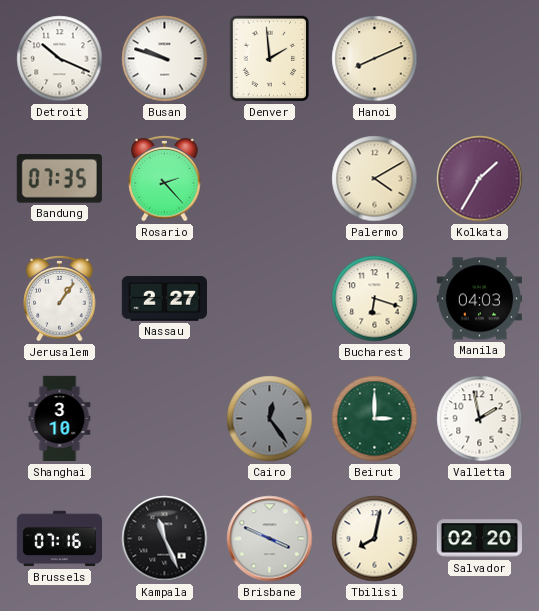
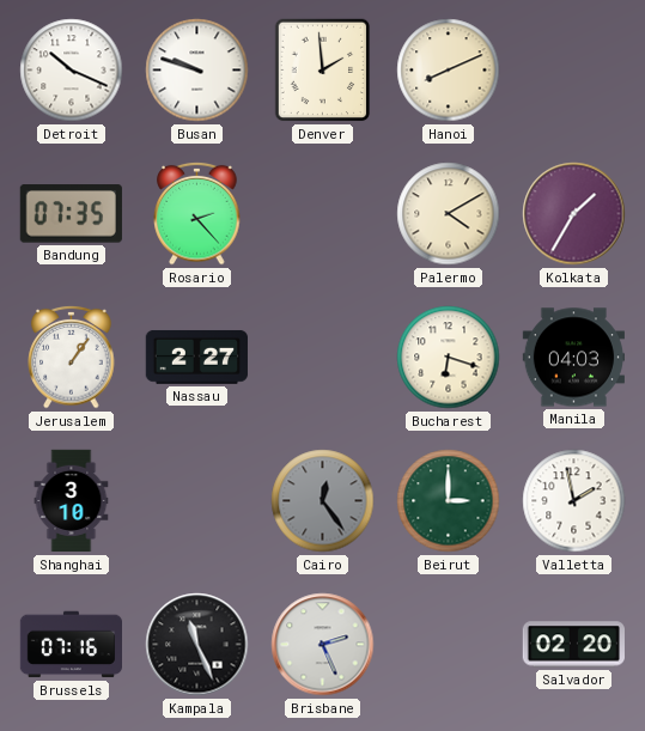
Brisbane: 3:49 -> 2:26
Tbilisi: 8:02 -> none
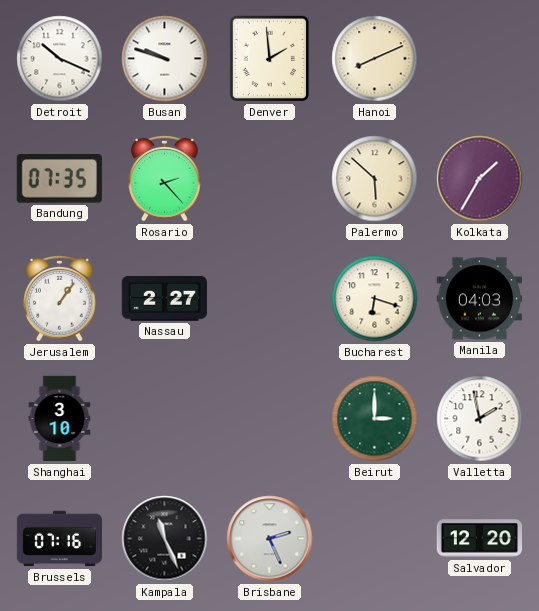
Palermo: 4:10 -> 5:52
Cairo: 12:24 -> none
Salvador: 02:20 -> 12:20
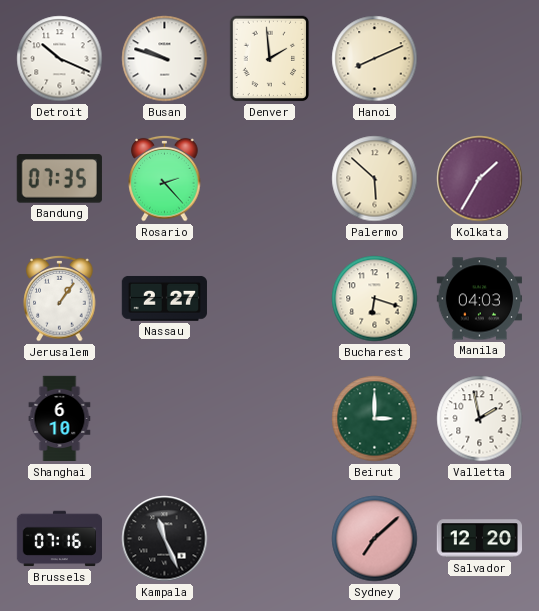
Shanghai: 3:10 -> 6:10
Brisbane: 2:26 -> none
Sydney: none -> 7:08
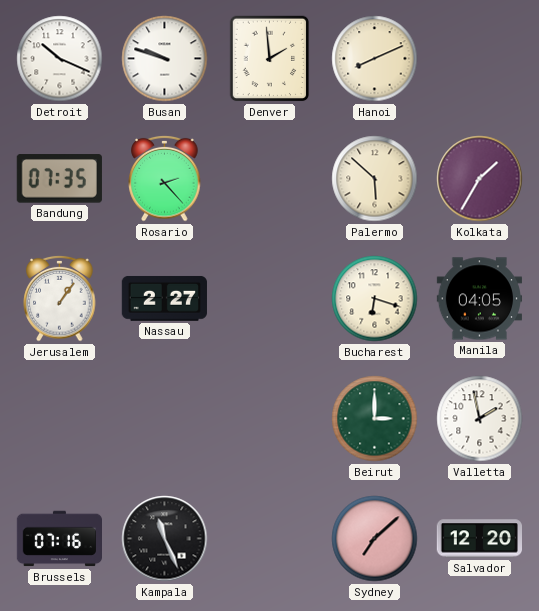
Manila: 04:03 -> 04:05
Shanghai: 6:10 -> none
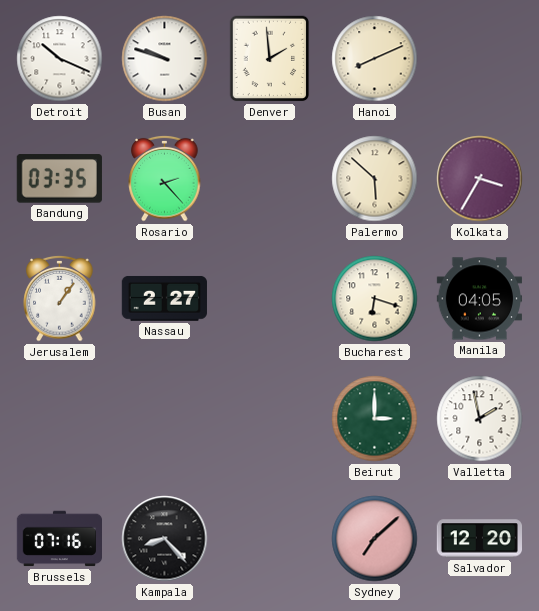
Bandung: 07:35 -> 03:35
Kolkata: 1:35 -> 3:35
Kampala: 11:26 -> 8:23
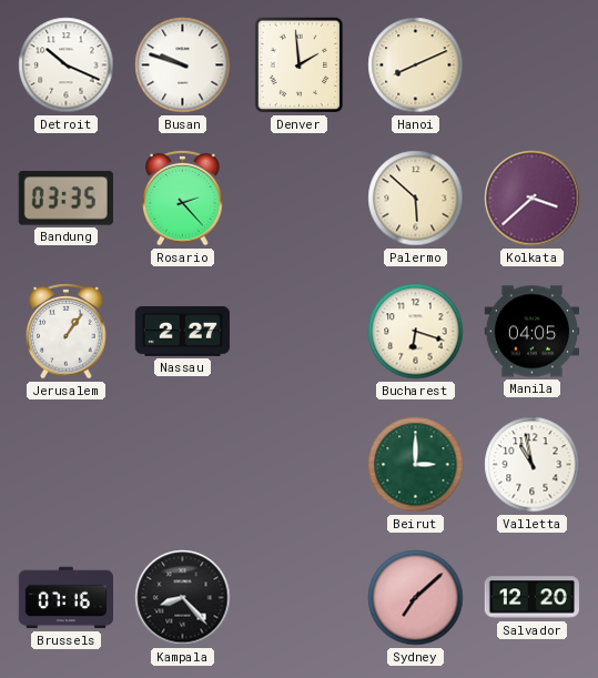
Kolkata: 3:35 -> 3:38
Valletta: 1:58 -> 10:58
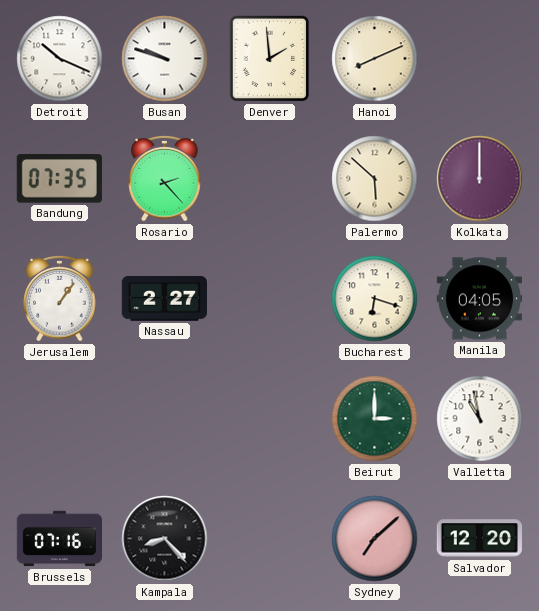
Bandung: 03:35 -> 07:35
Kolkata: 3:38 -> 12:00
